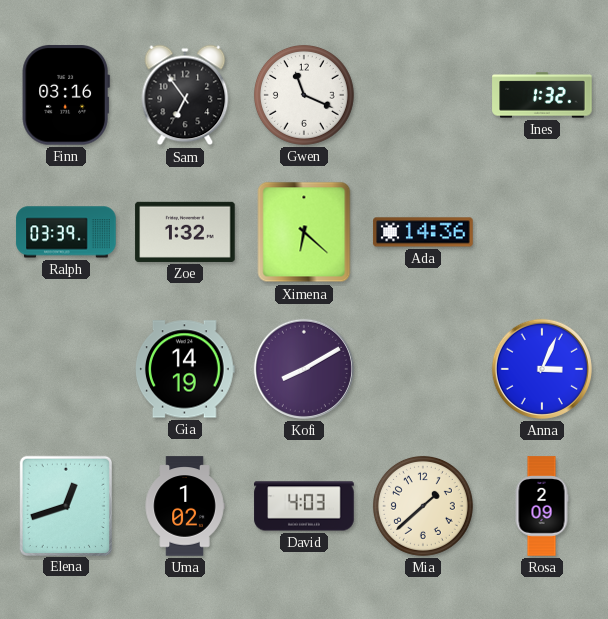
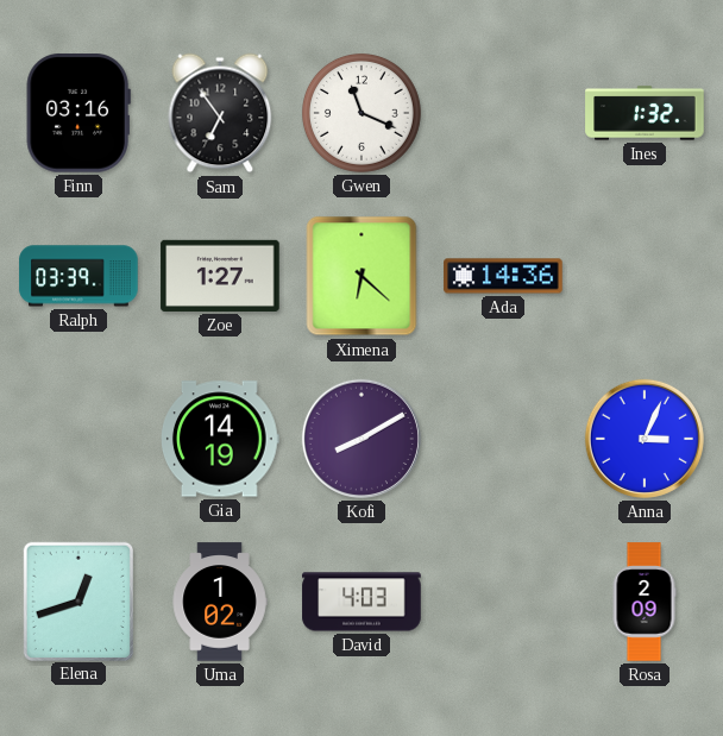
Zoe: 1:32 -> 1:27
Mia: 1:38 -> none
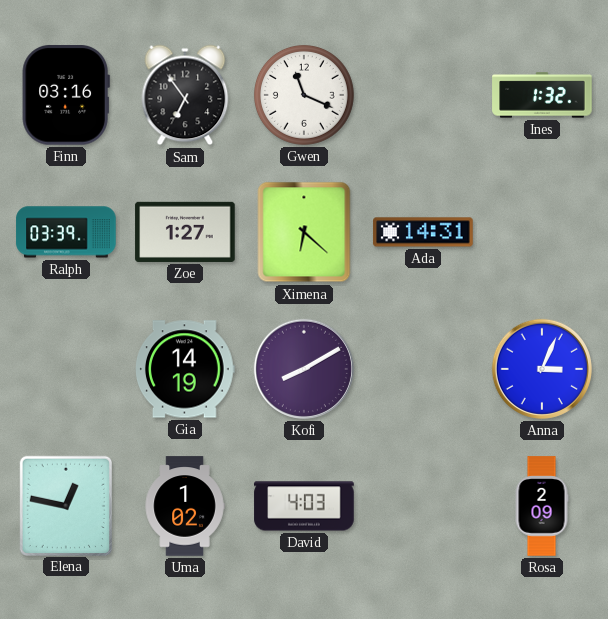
Ada: 14:36 -> 14:31
Elena: 12:42 -> 12:47
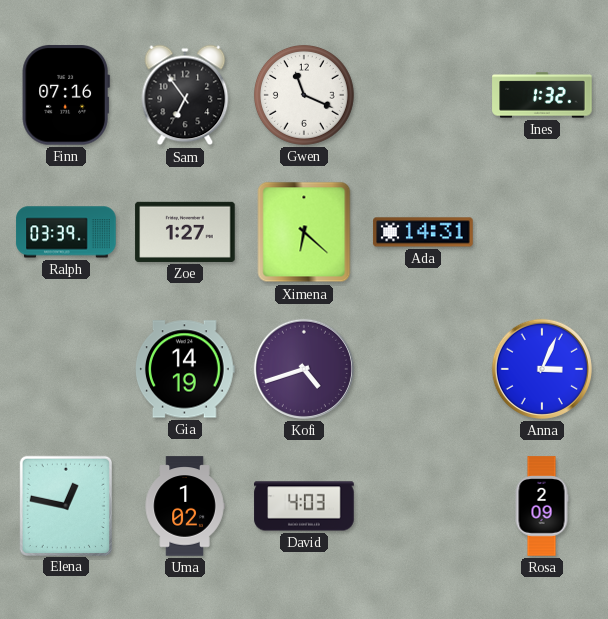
Finn: 03:16 -> 07:16
Kofi: 8:10 -> 4:42
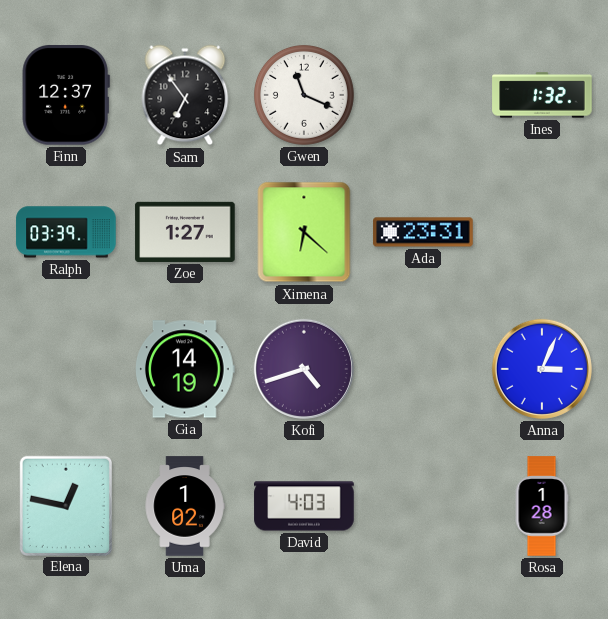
Finn: 07:16 -> 12:37
Ada: 14:31 -> 23:31
Rosa: 2:09 -> 1:28
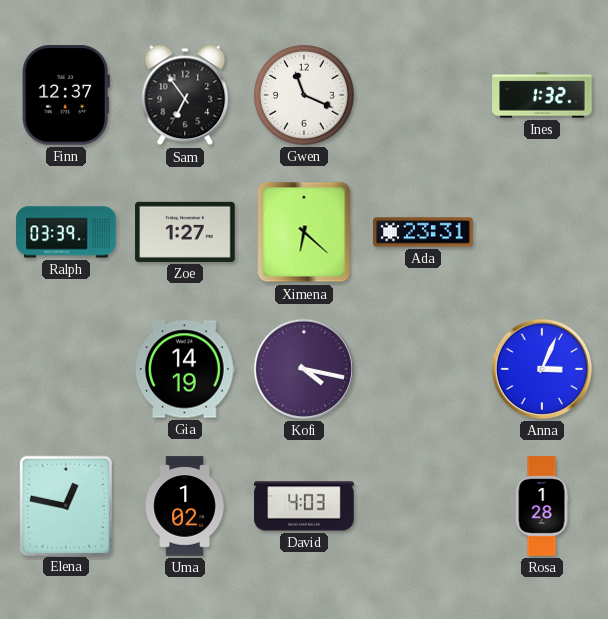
Kofi: 4:42 -> 4:17
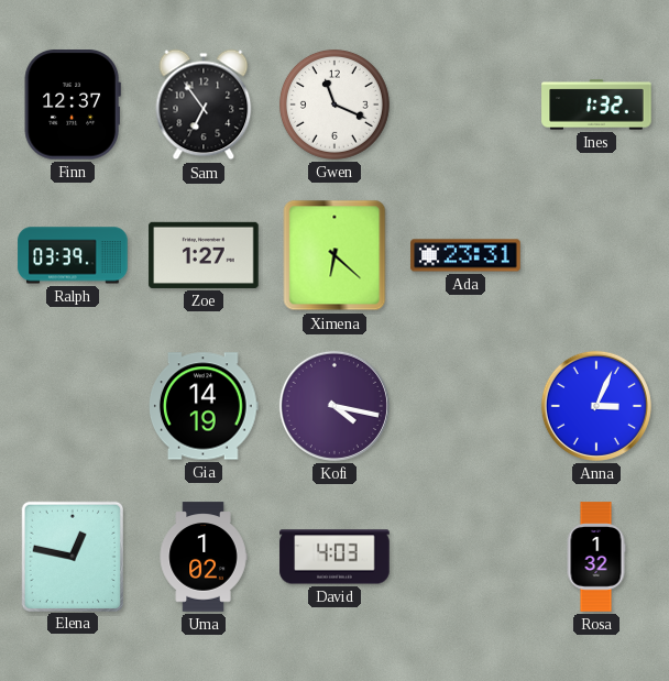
Rosa: 1:28 -> 1:32
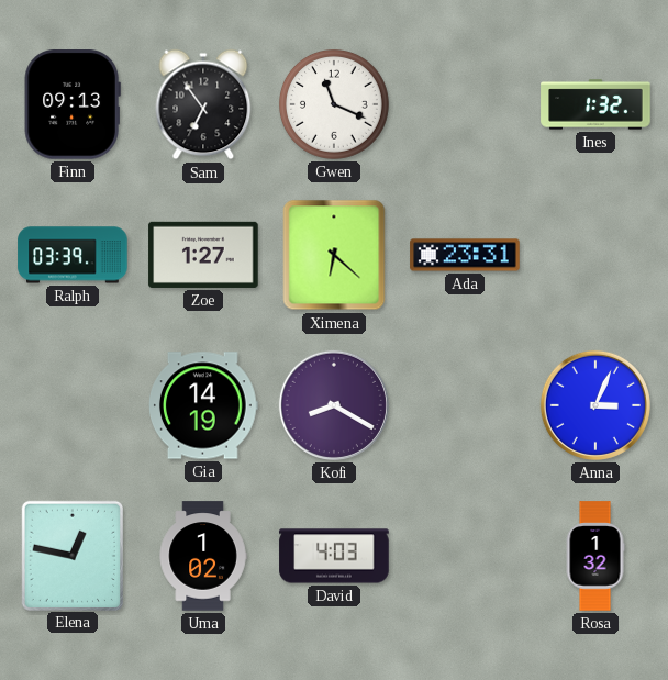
Finn: 12:37 -> 09:13
Kofi: 4:17 -> 8:20
